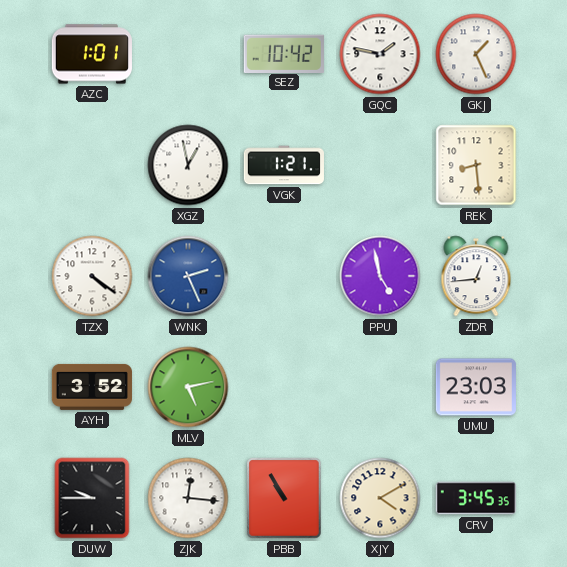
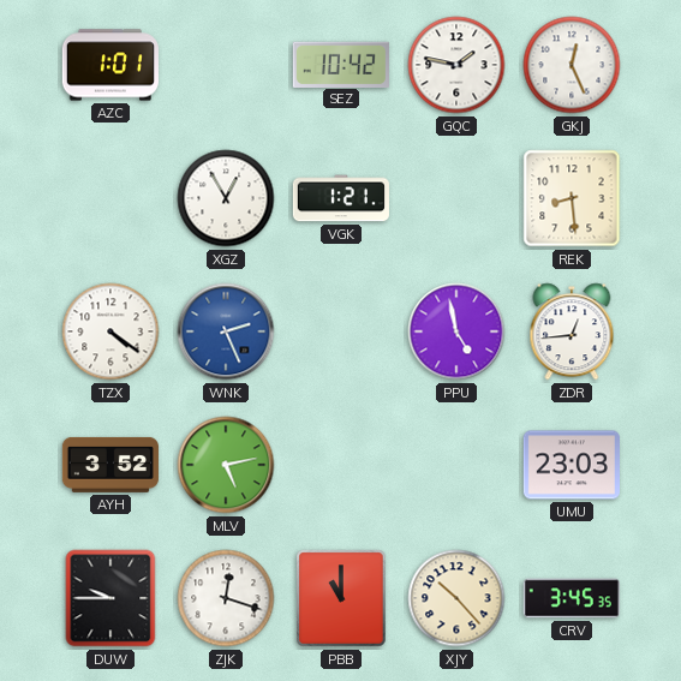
GKJ: 1:26 -> 12:26
XGZ: 12:58 -> 12:55
ZJK: 12:16 -> 12:18
PBB: 10:55 -> 11:00
XJY: 4:10 -> 10:23
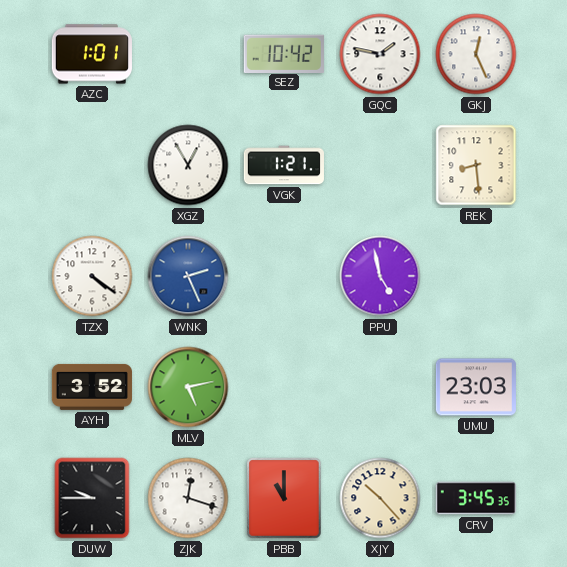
ZDR: 12:44 -> none
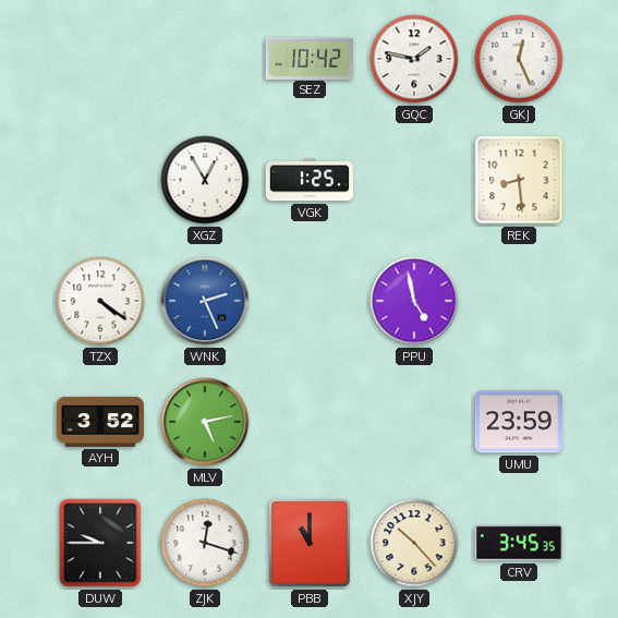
AZC: 1:01 -> none
VGK: 1:21 -> 1:25
UMU: 23:03 -> 23:59
